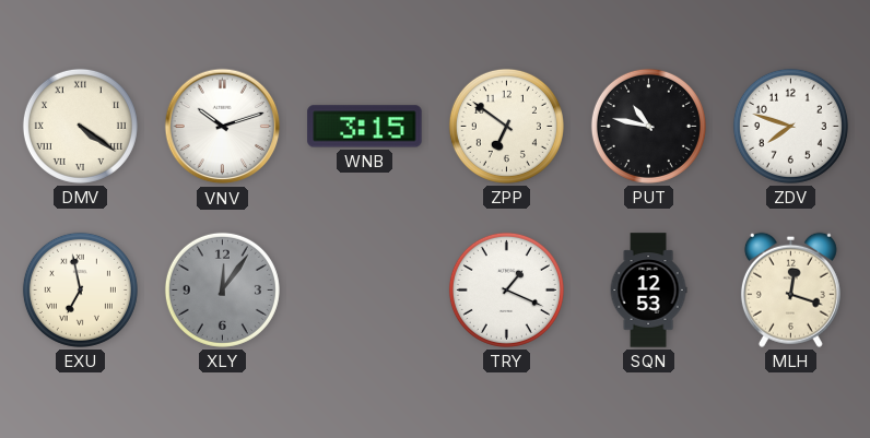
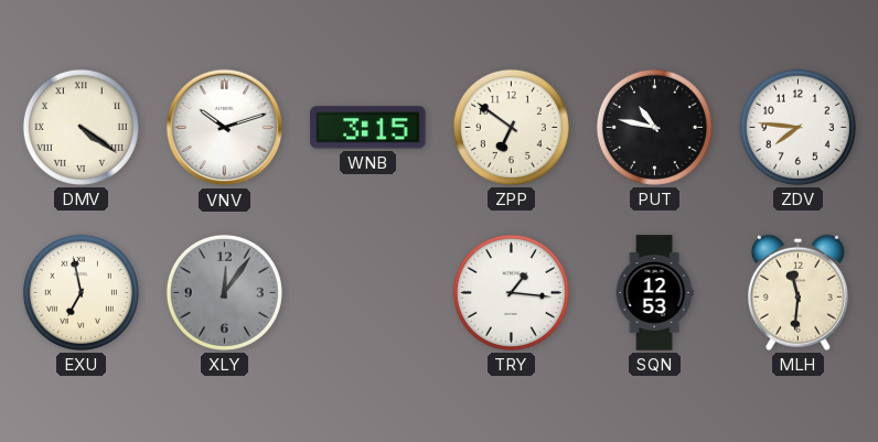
ZDV: 7:48 -> 7:46
TRY: 1:19 -> 1:16
MLH: 12:18 -> 11:31
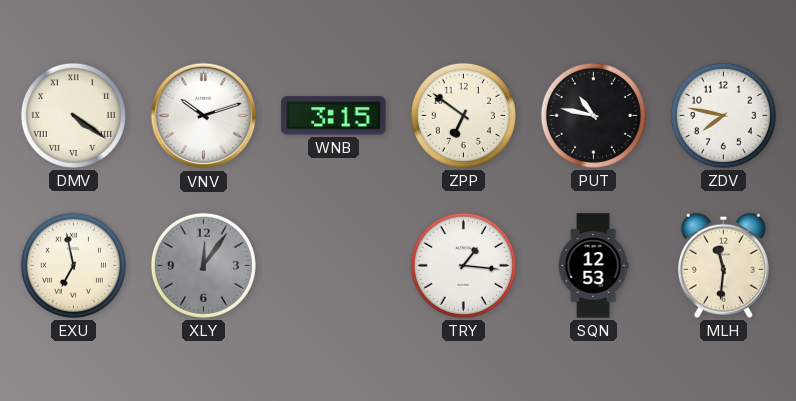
ZDV: 7:46 -> 7:47
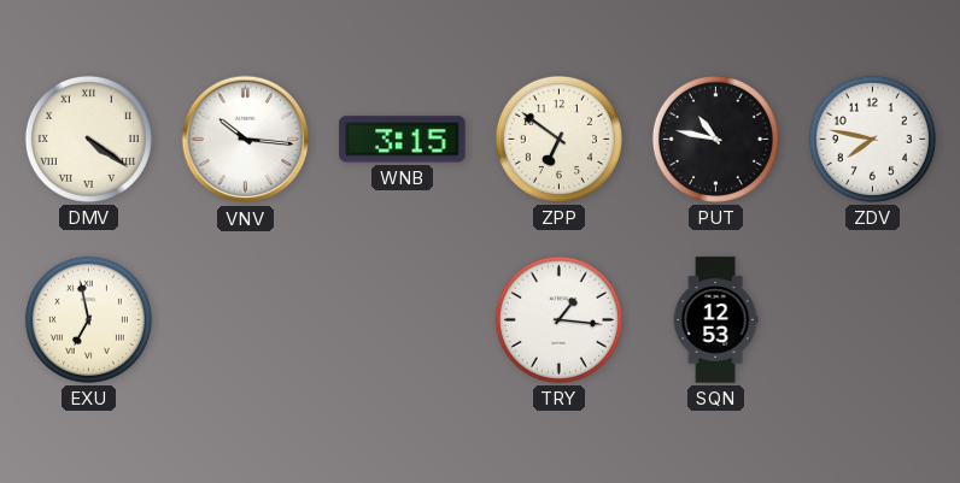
VNV: 10:12 -> 10:16
XLY: 12:06 -> none
MLH: 11:31 -> none
